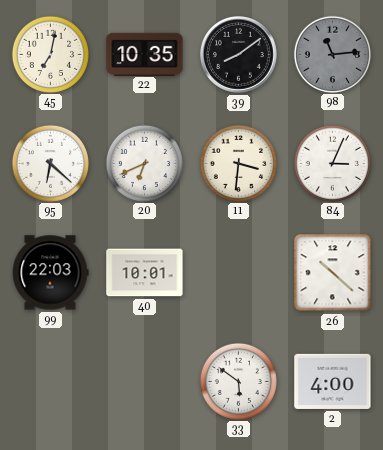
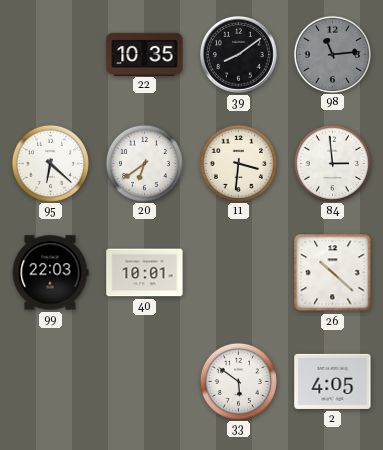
45: 7:02 -> none
20: 6:41 -> 6:39
84: 3:04 -> 2:59
2: 4:00 -> 4:05
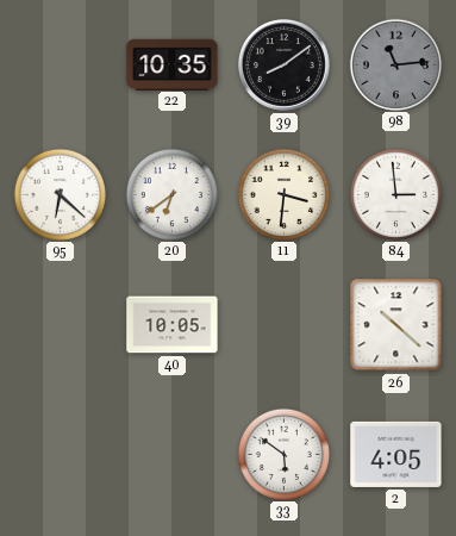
99: 22:03 -> none
40: 10:01 -> 10:05
